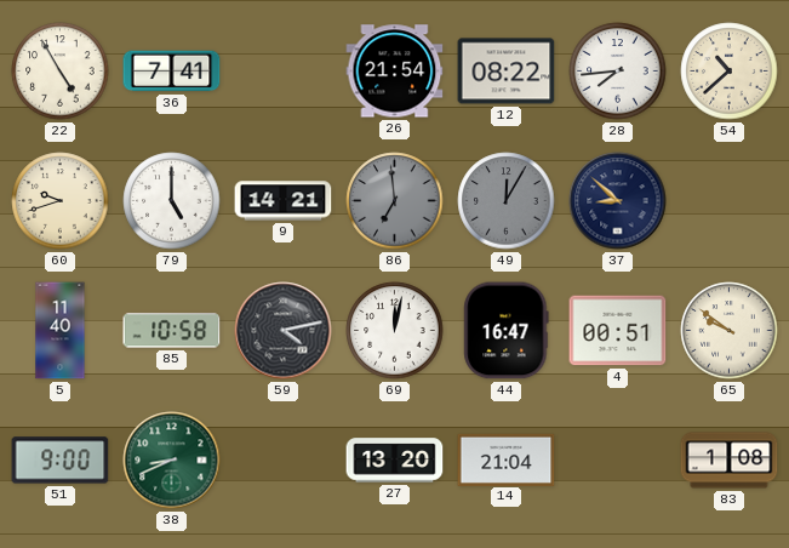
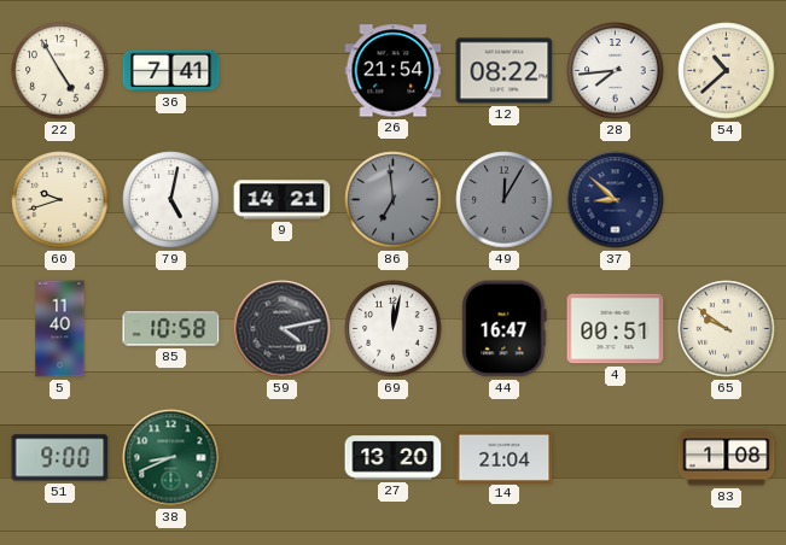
79: 5:00 -> 5:02
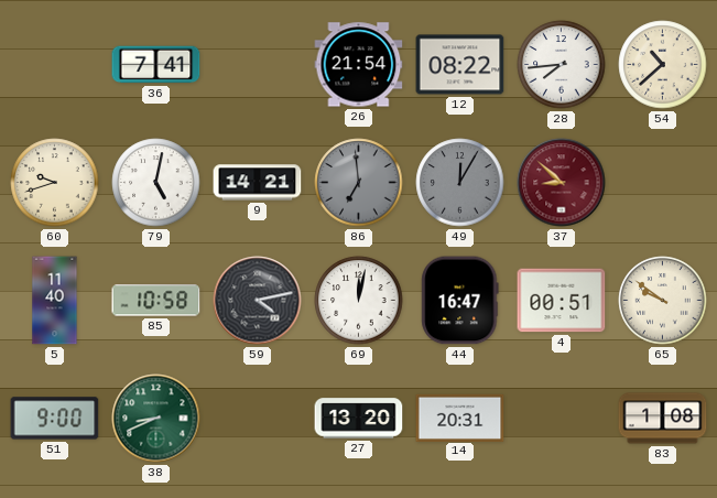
22: 4:55 -> none
37 dial: navy -> burgundy
14: 21:04 -> 20:31
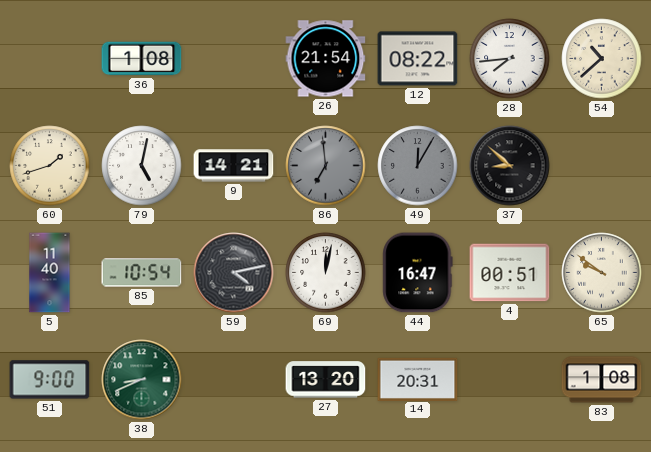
36: 7:41 -> 1:08
60: 9:42 -> 1:42
37 dial: burgundy -> black
85: 10:58 -> 10:54
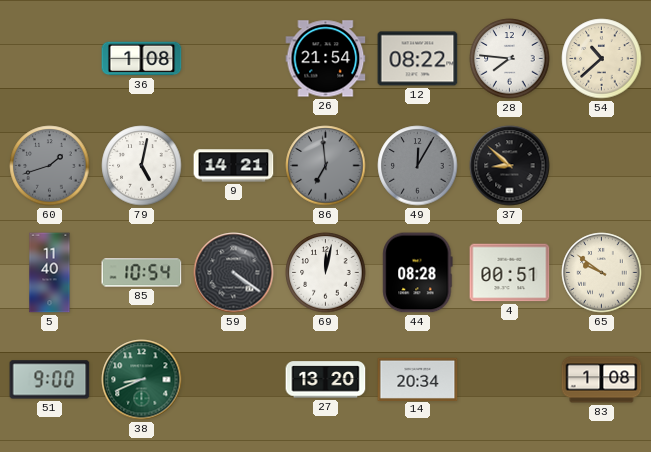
28: 7:44 -> 7:46
60 dial: cream -> grey
59: 4:13 -> 4:21
44: 16:47 -> 08:28
14: 20:31 -> 20:34
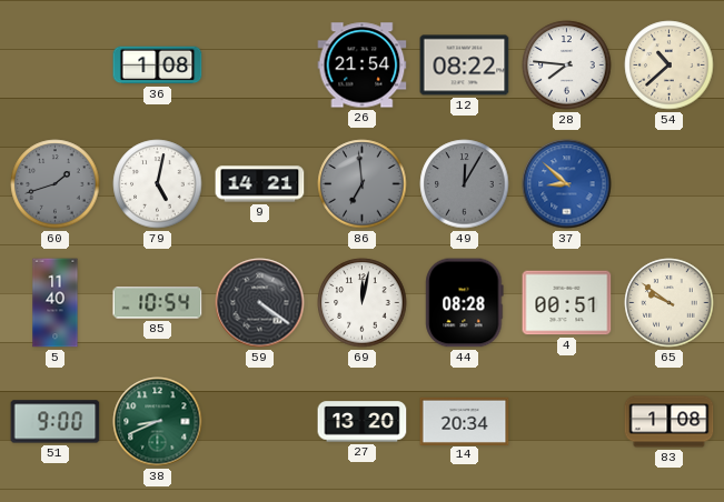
37 dial: black -> blue
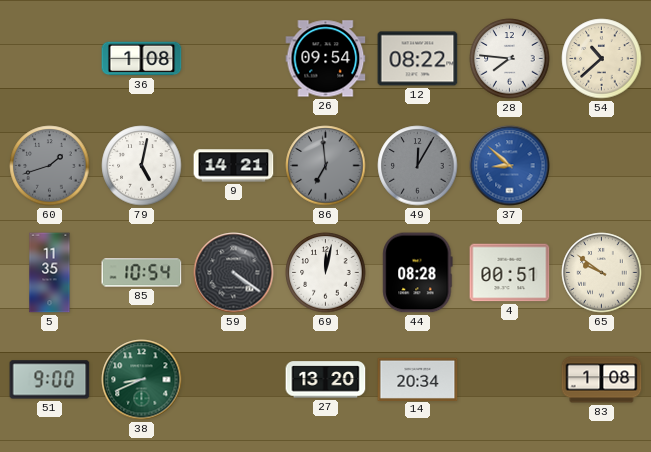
26: 21:54 -> 09:54
5: 11:40 -> 11:35
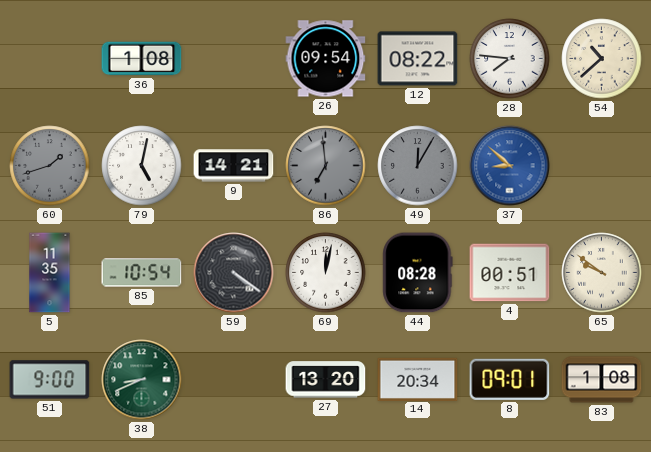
8: none -> 09:01
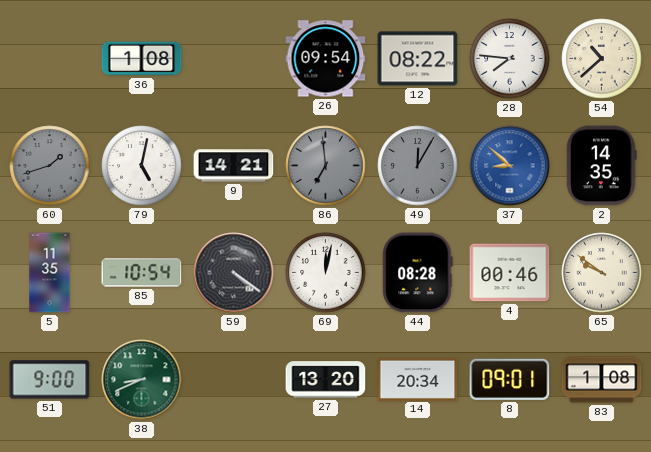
2: none -> 14:35
4: 00:51 -> 00:46
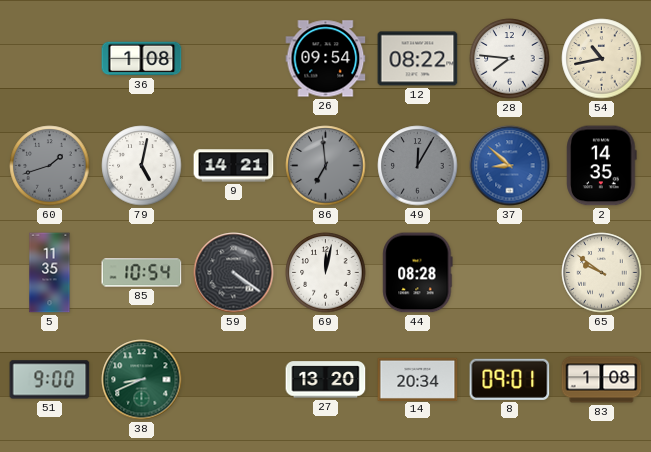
54: 10:38 -> 10:43
4: 00:46 -> none
